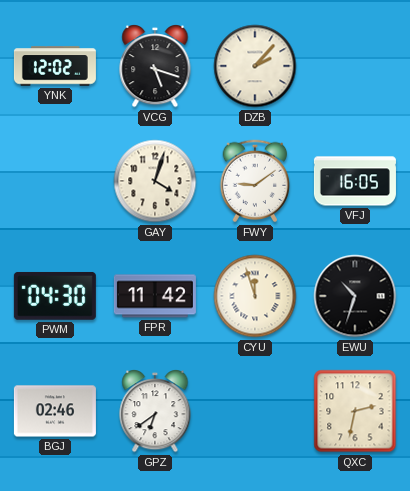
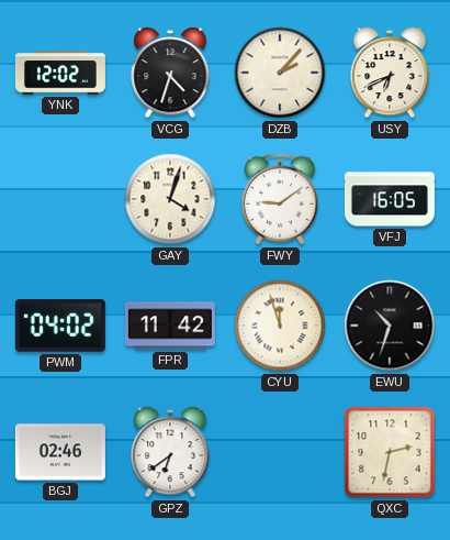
VCG: 5:18 -> 4:33
USY: none -> 6:41
PWM: 04:30 -> 04:02
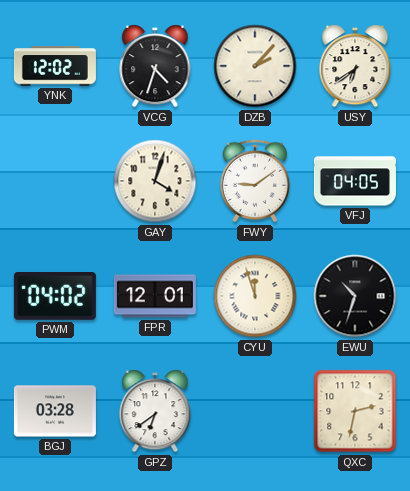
USY: 6:41 -> 6:39
VFJ: 16:05 -> 04:05
FPR: 11:42 -> 12:01
BGJ: 02:46 -> 03:28
